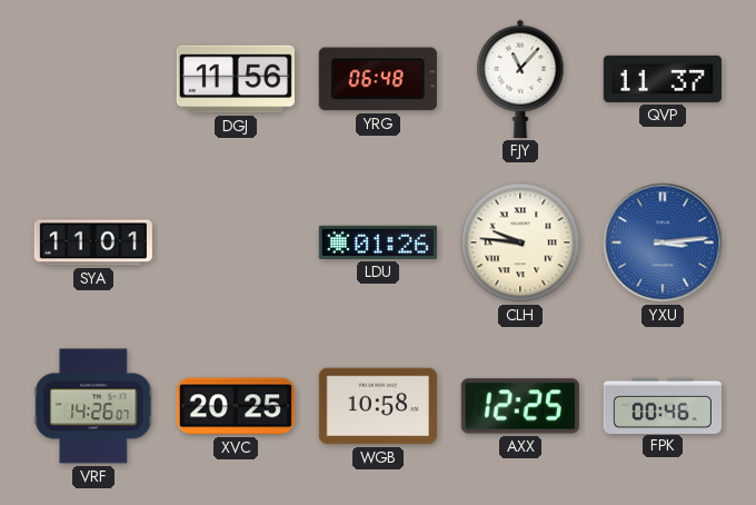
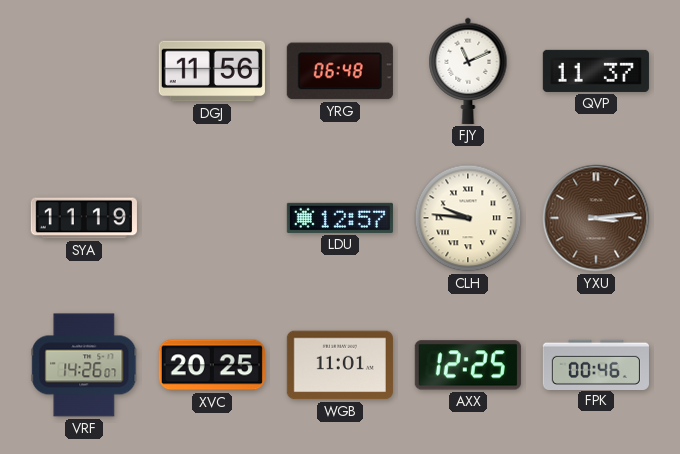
FJY: 11:07 -> 11:11
SYA: 11:01 -> 11:19
LDU: 01:26 -> 12:57
YXU dial: blue -> brown
WGB: 10:58 -> 11:01
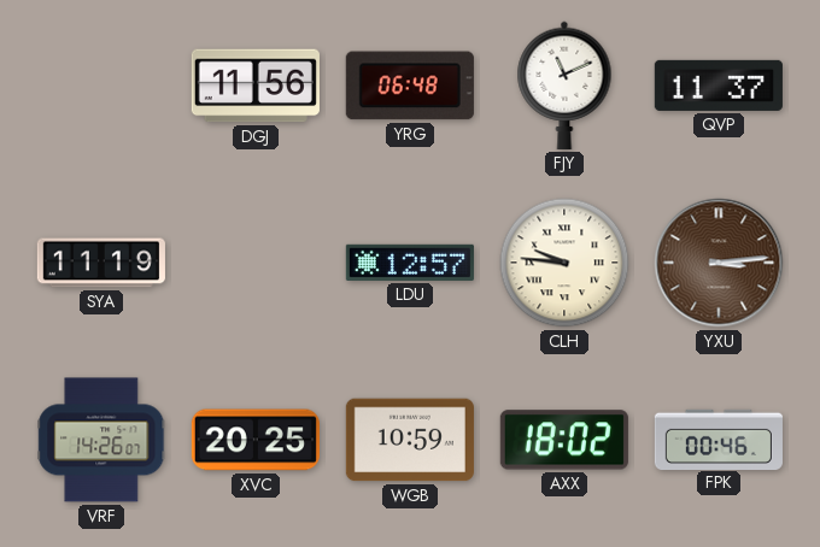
WGB: 11:01 -> 10:59
AXX: 12:25 -> 18:02
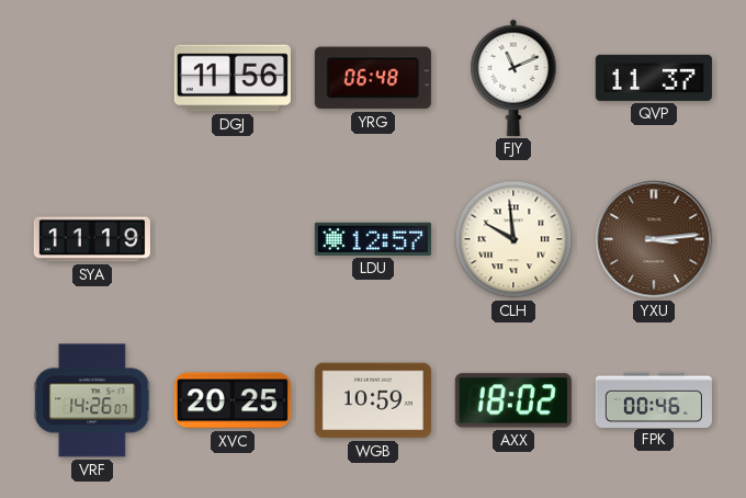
CLH: 9:46 -> 9:59
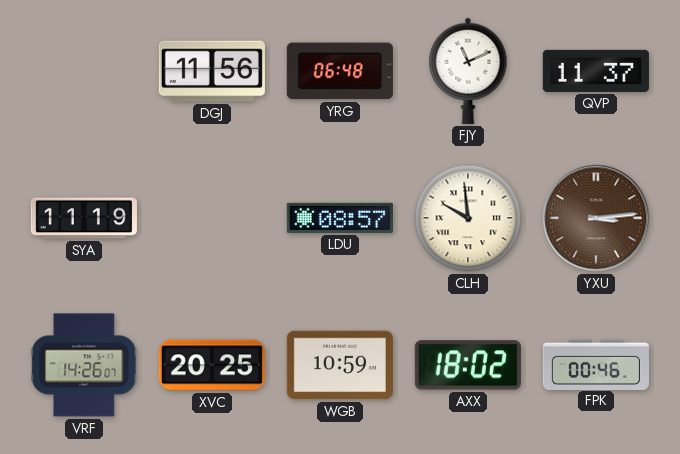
LDU: 12:57 -> 08:57
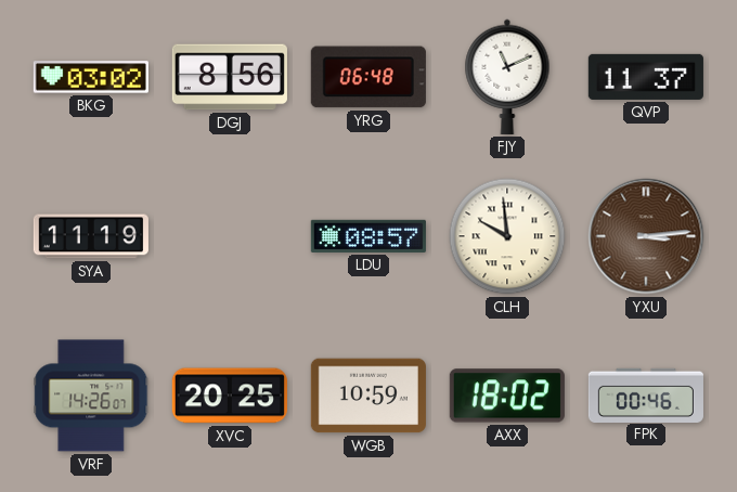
BKG: none -> 03:02
DGJ: 11:56 -> 8:56
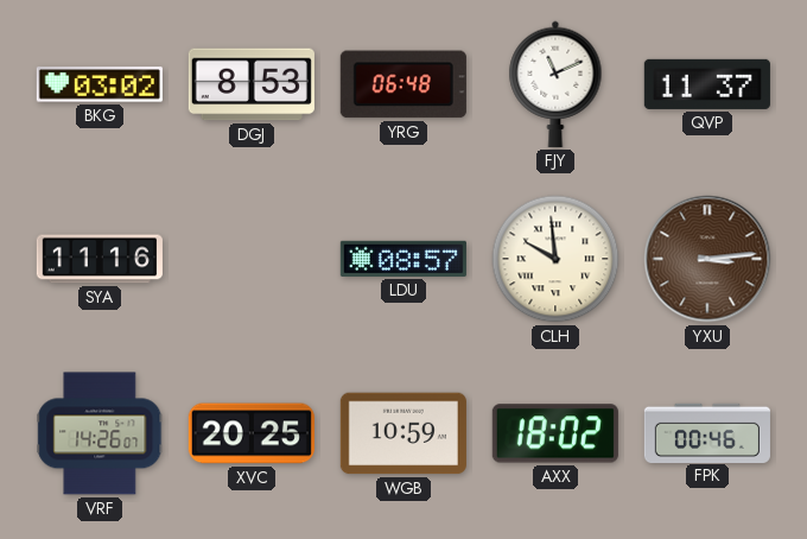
DGJ: 8:56 -> 8:53
SYA: 11:19 -> 11:16
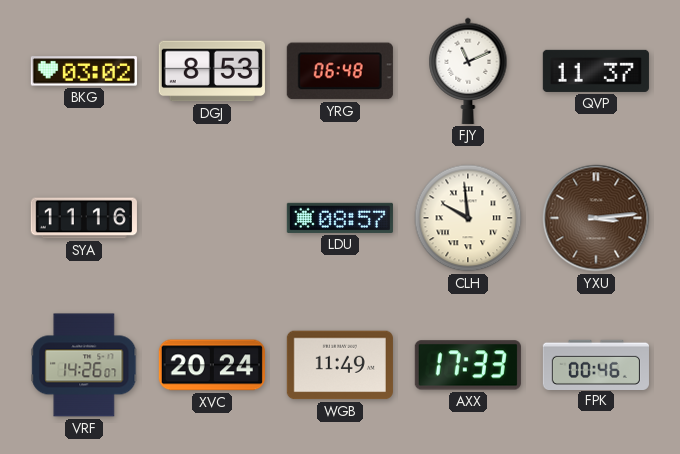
XVC: 20:25 -> 20:24
WGB: 10:59 -> 11:49
AXX: 18:02 -> 17:33
